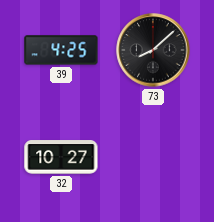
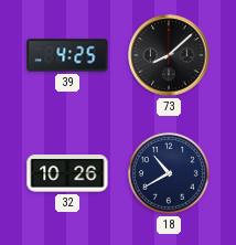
32: 10:27 -> 10:26
18: none -> 10:40
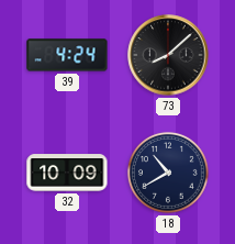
39: 4:25 -> 4:24
32: 10:26 -> 10:09
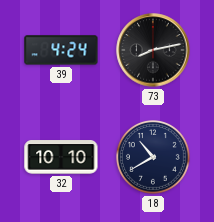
73: 8:08 -> 8:13
32: 10:09 -> 10:10
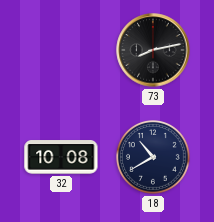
39: 4:24 -> none
32: 10:10 -> 10:08
